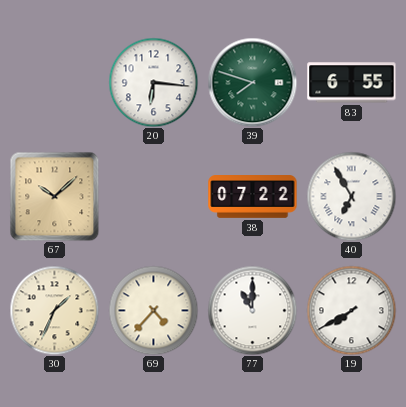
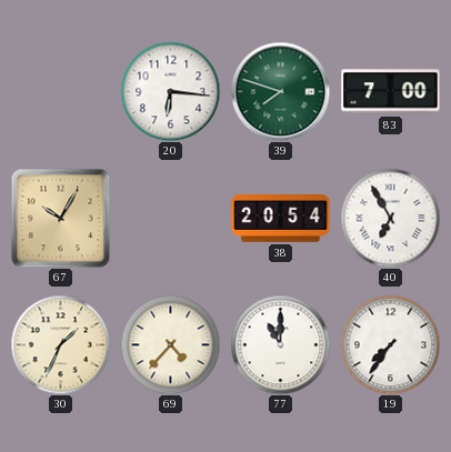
83: 6:55 -> 7:00
67: 10:08 -> 10:05
38: 07:22 -> 20:54
19: 7:40 -> 7:36
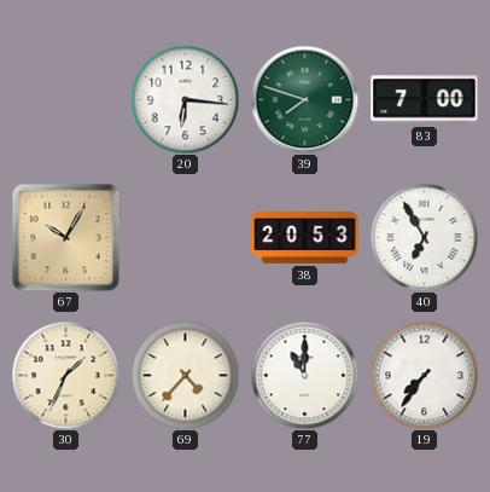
38: 20:54 -> 20:53
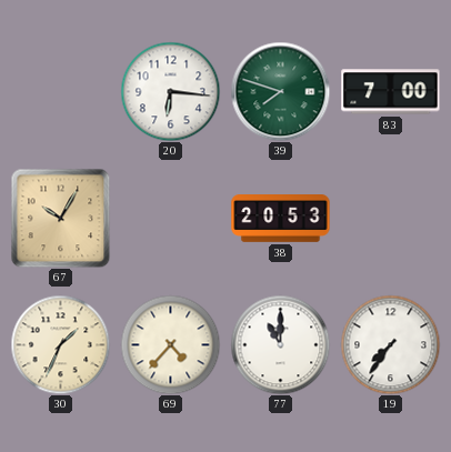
40: 6:55 -> none
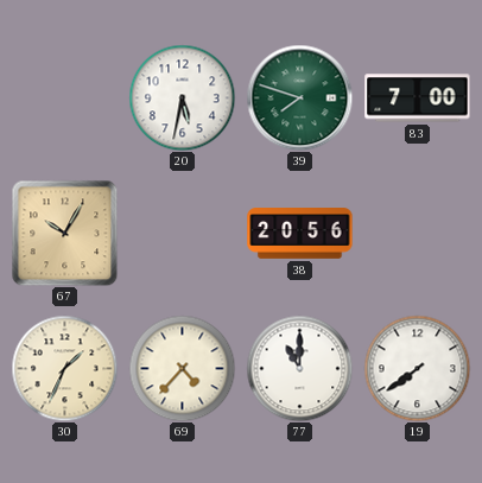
20: 6:16 -> 5:32
38: 20:53 -> 20:56
19: 7:36 -> 7:39
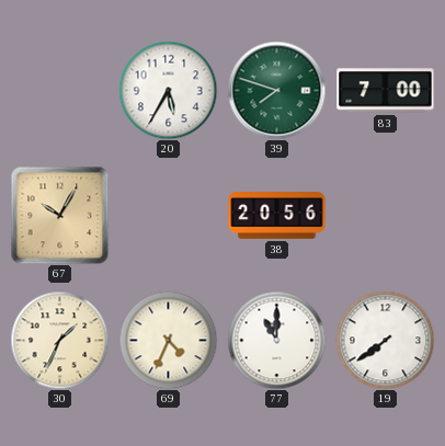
20: 5:32 -> 5:35
69: 4:37 -> 4:34
